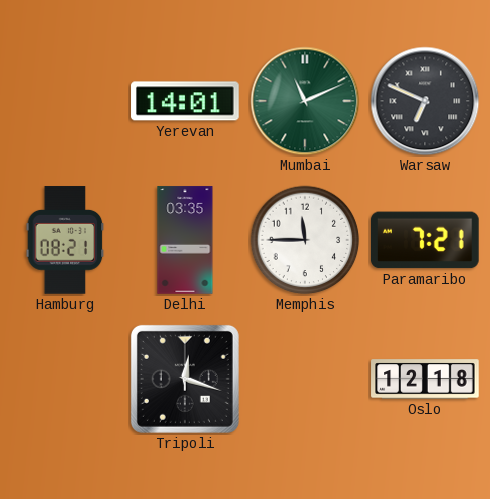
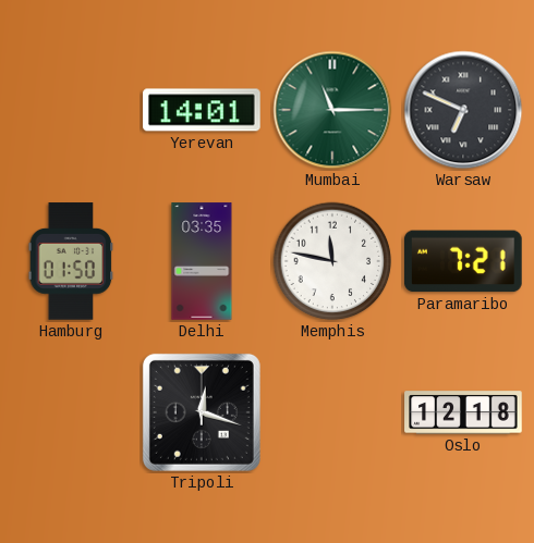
Mumbai: 11:11 -> 11:15
Hamburg: 08:21 -> 01:50
Memphis: 11:45 -> 11:47
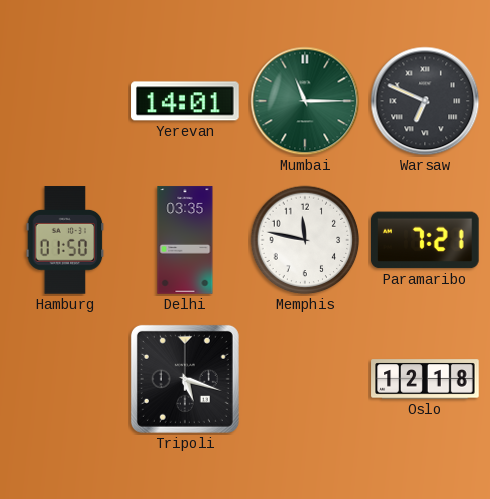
Tripoli: 12:18 -> 5:18
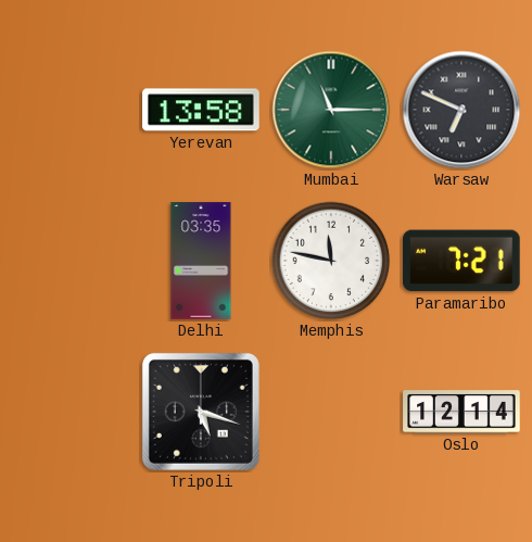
Yerevan: 14:01 -> 13:58
Hamburg: 01:50 -> none
Oslo: 12:18 -> 12:14
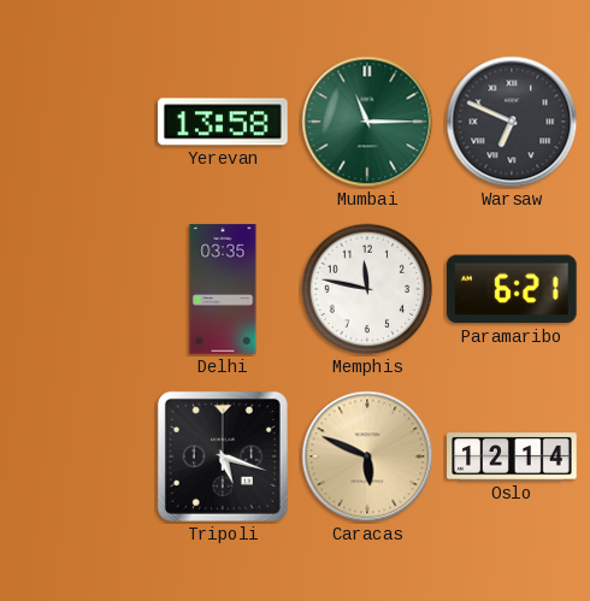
Paramaribo: 7:21 -> 6:21
Caracas: none -> 5:49
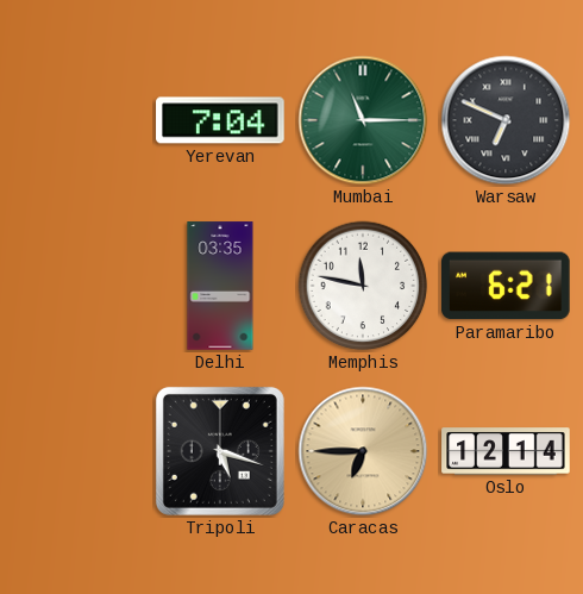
Yerevan: 13:58 -> 7:04
Caracas: 5:49 -> 6:45
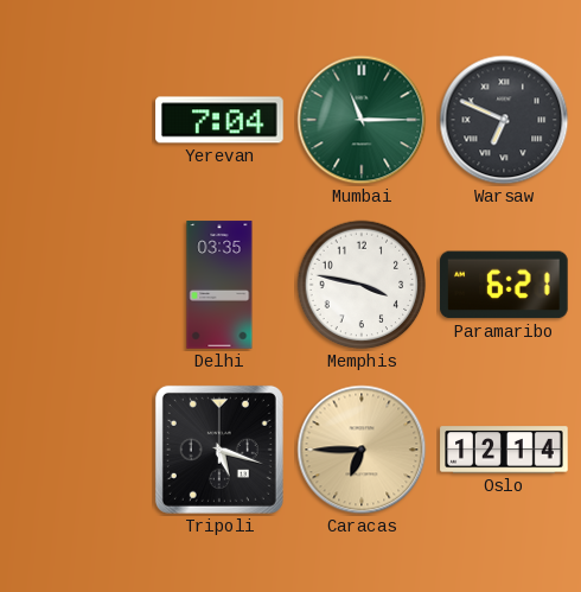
Memphis: 11:47 -> 3:47
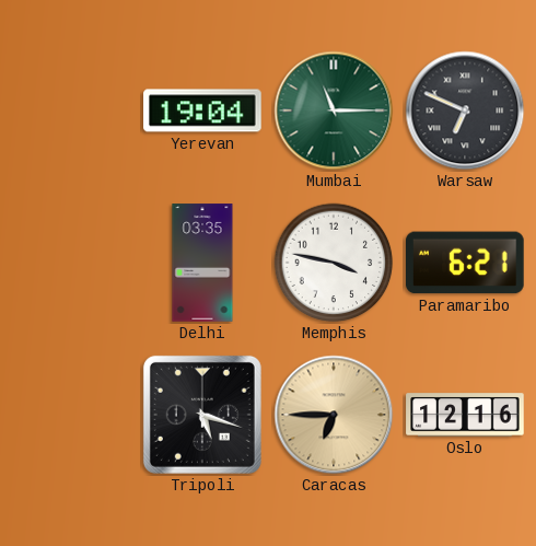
Yerevan: 7:04 -> 19:04
Oslo: 12:14 -> 12:16
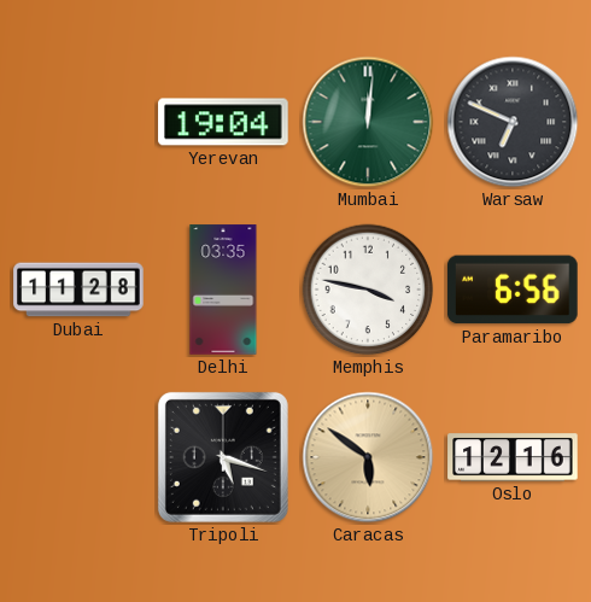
Mumbai: 11:15 -> 12:01
Dubai: none -> 11:28
Paramaribo: 6:21 -> 6:56
Caracas: 6:45 -> 5:51
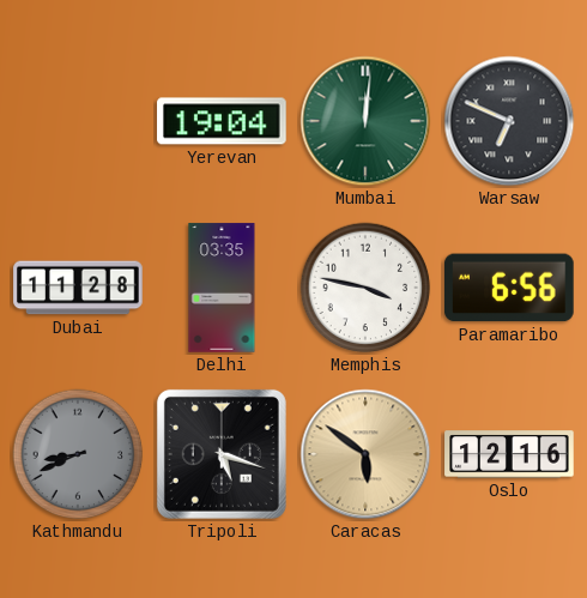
Kathmandu: none -> 8:41
